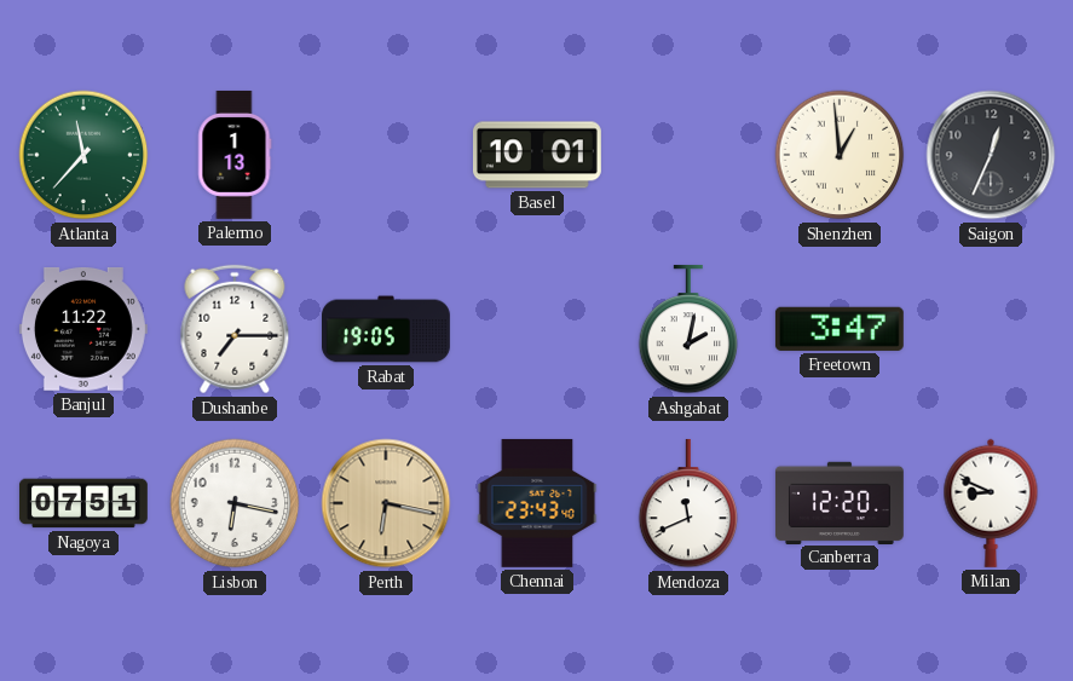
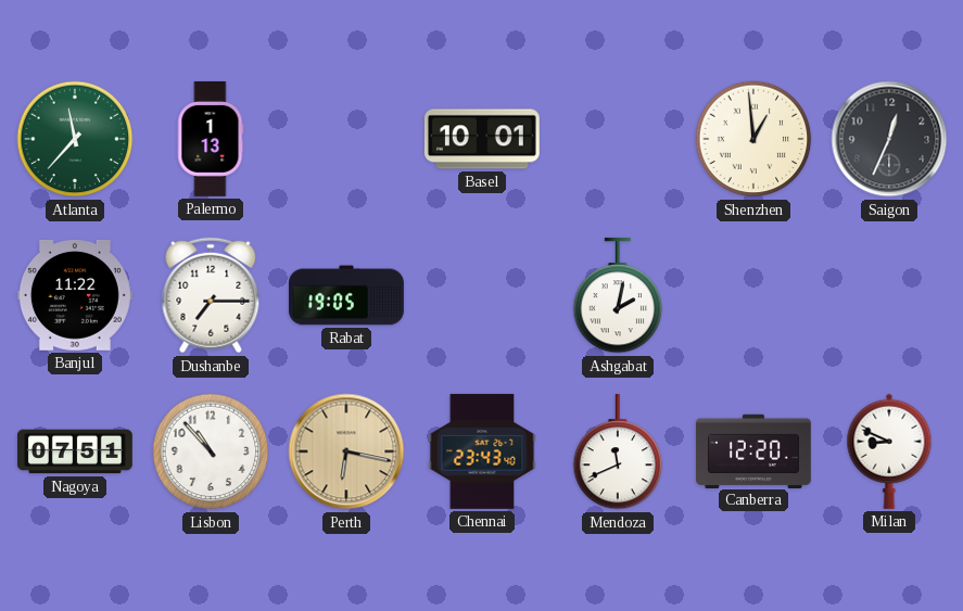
Freetown: 3:47 -> none
Lisbon: 6:17 -> 10:53
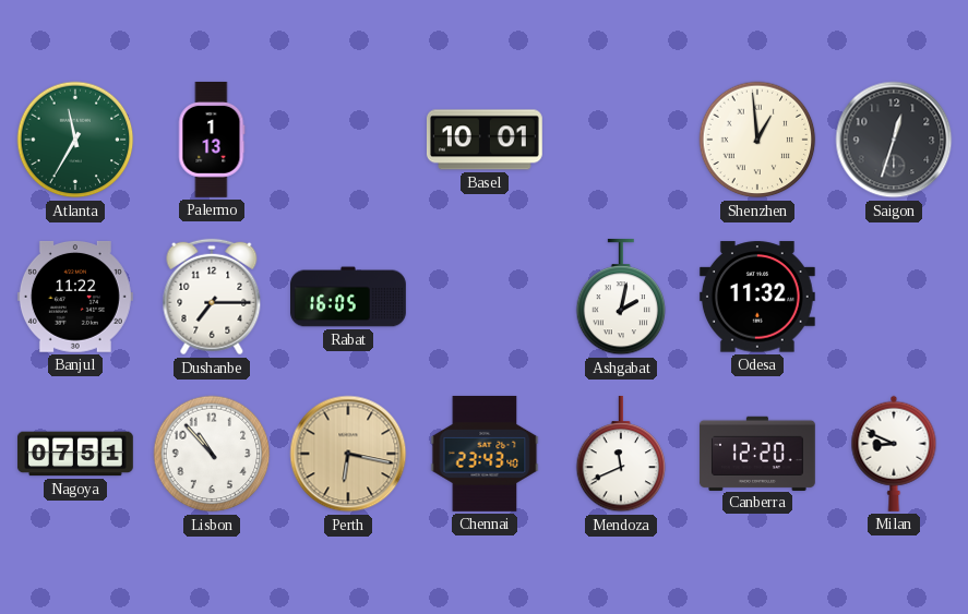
Atlanta: 11:37 -> 11:35
Saigon: 12:34 -> 12:33
Rabat: 19:05 -> 16:05
Odesa: none -> 11:32
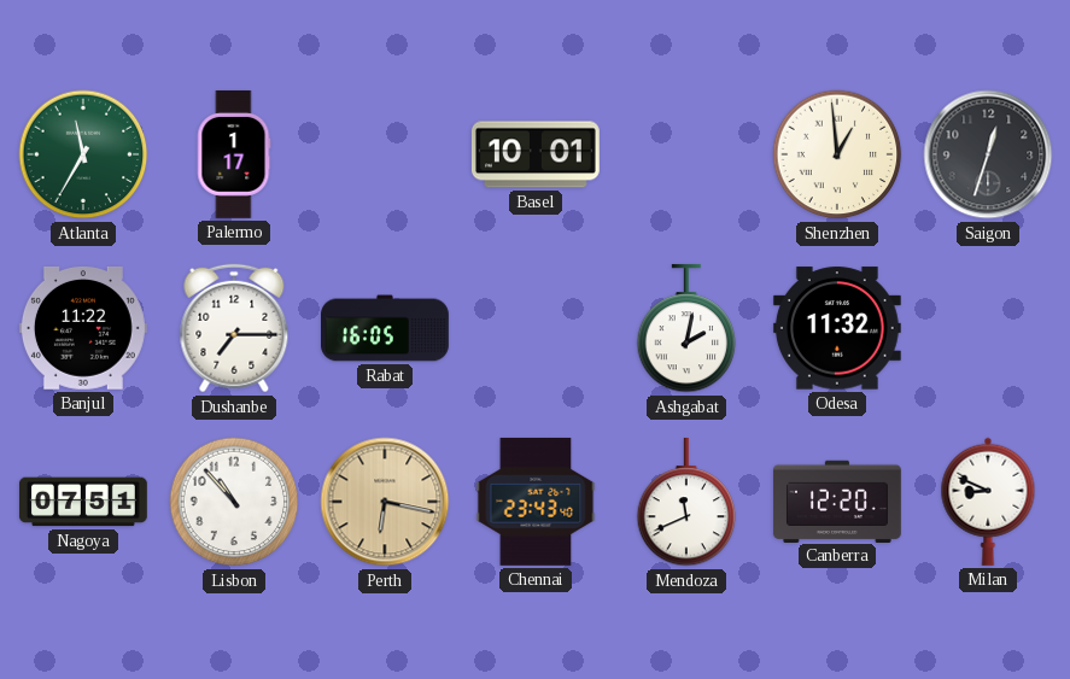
Palermo: 1:13 -> 1:17
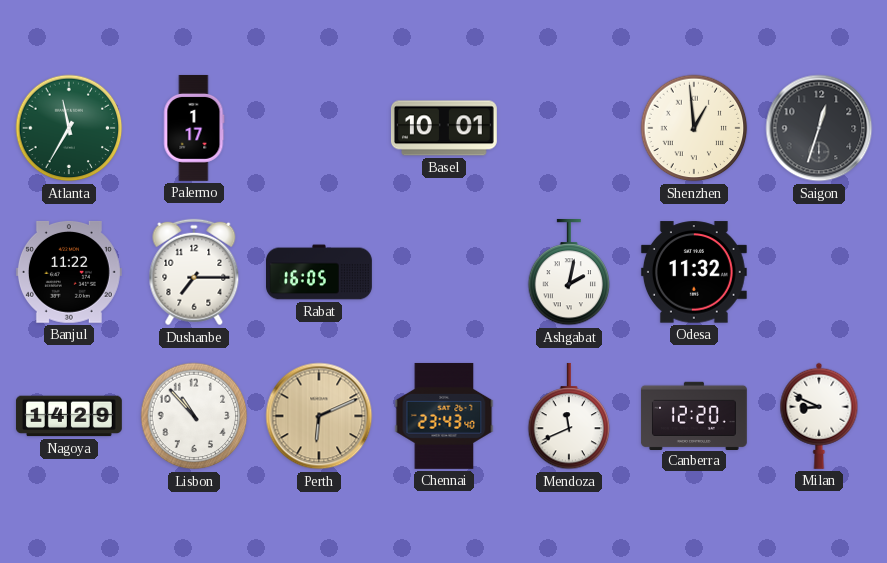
Nagoya: 07:51 -> 14:29
Perth: 6:17 -> 6:11
